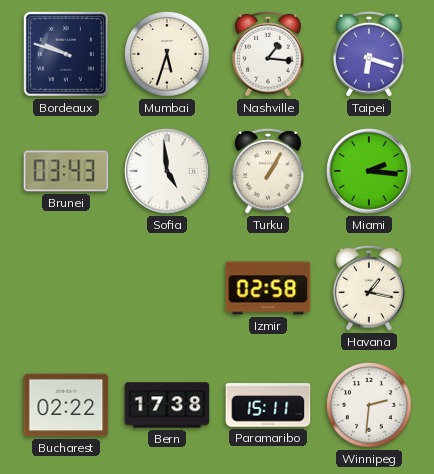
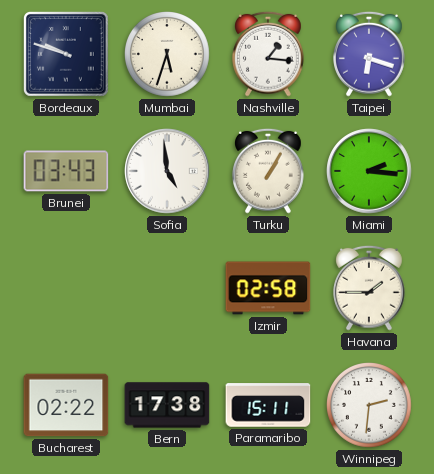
Havana: 1:17 -> 1:45
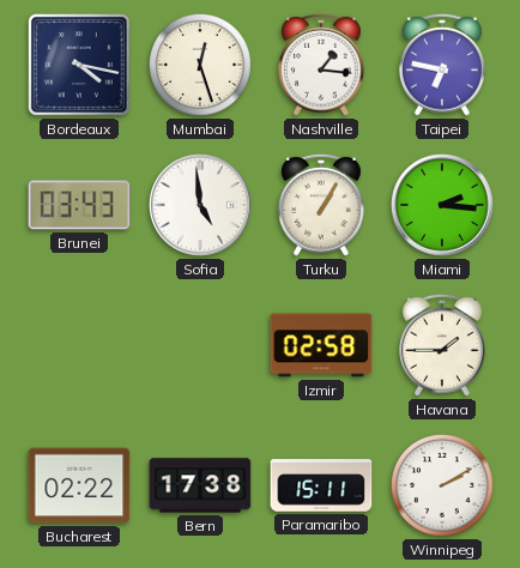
Bordeaux: 9:48 -> 4:17
Mumbai: 5:33 -> 12:27
Taipei: 6:18 -> 6:47
Winnipeg: 2:31 -> 2:10
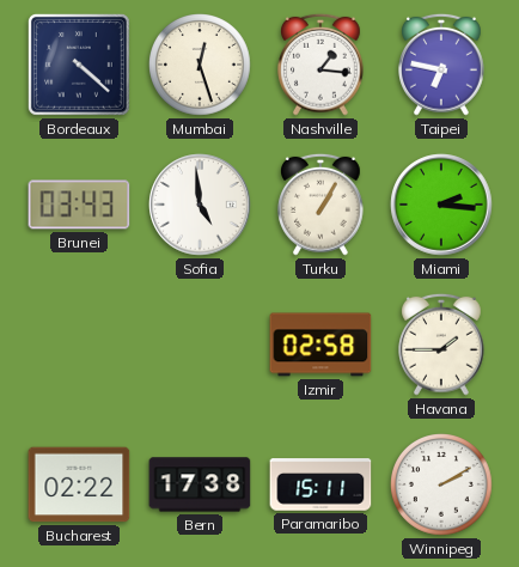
Bordeaux: 4:17 -> 4:22
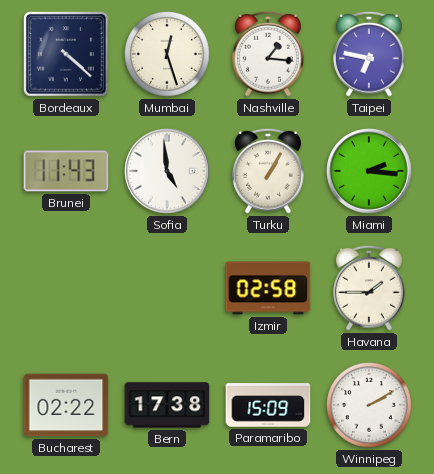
Brunei: 03:43 -> 11:43
Paramaribo: 15:11 -> 15:09
